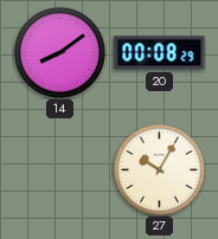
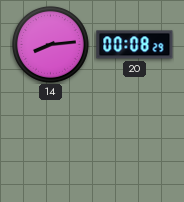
14: 8:09 -> 8:14
27: 10:05 -> none
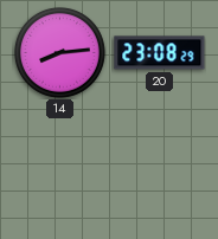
20: 00:08 -> 23:08
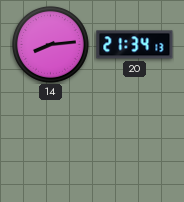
20: 23:08 -> 21:34
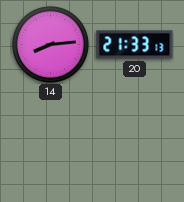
20: 21:34 -> 21:33
